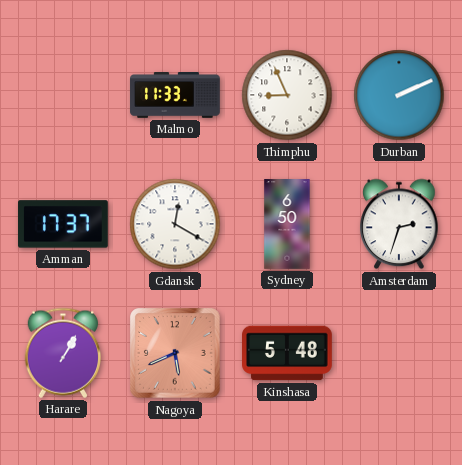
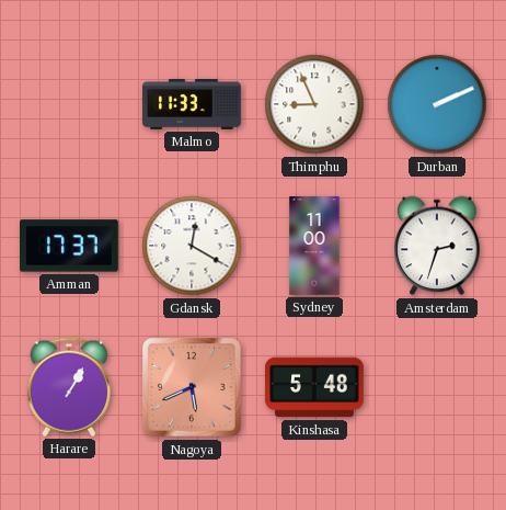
Sydney: 6:50 -> 11:00
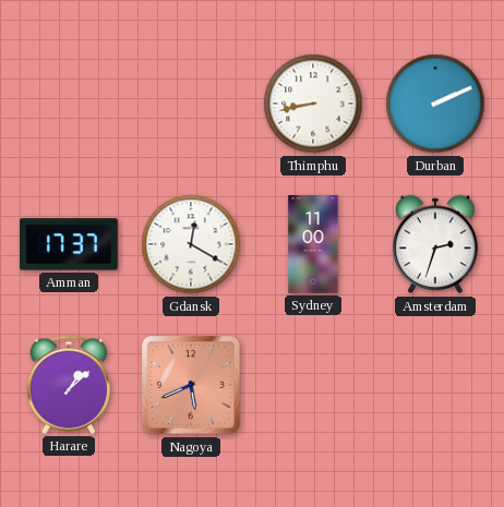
Malmo: 11:33 -> none
Thimphu: 8:56 -> 8:43
Harare: 1:05 -> 1:08
Kinshasa: 5:48 -> none
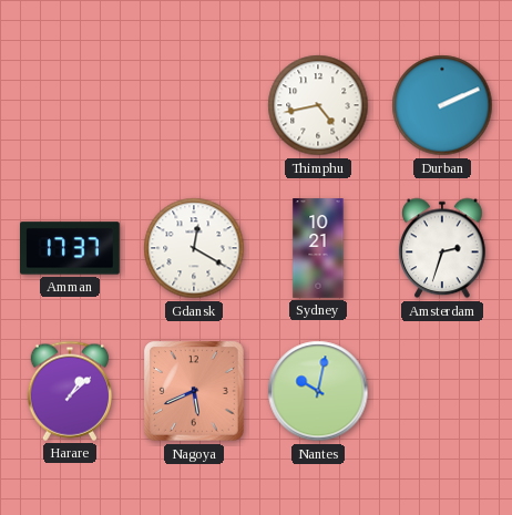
Thimphu: 8:43 -> 4:43
Sydney: 11:00 -> 10:21
Nantes: none -> 10:02
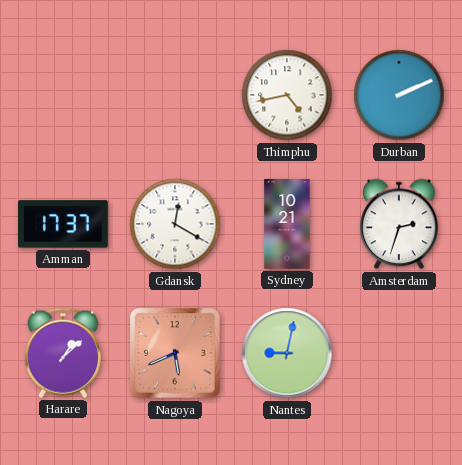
Nantes: 10:02 -> 9:02
